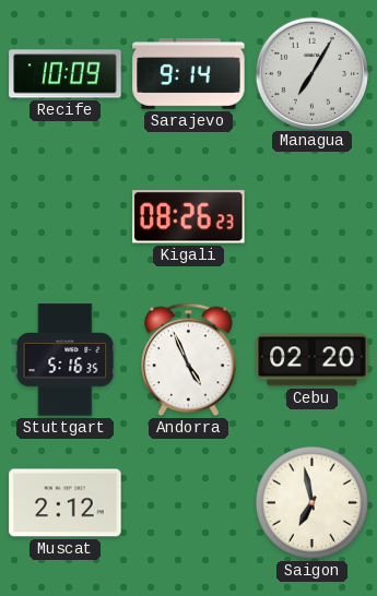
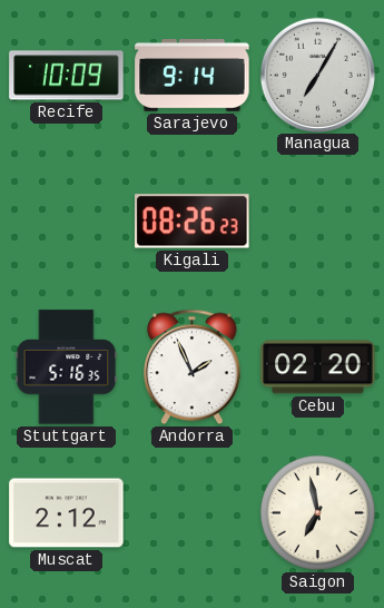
Andorra: 4:56 -> 1:56
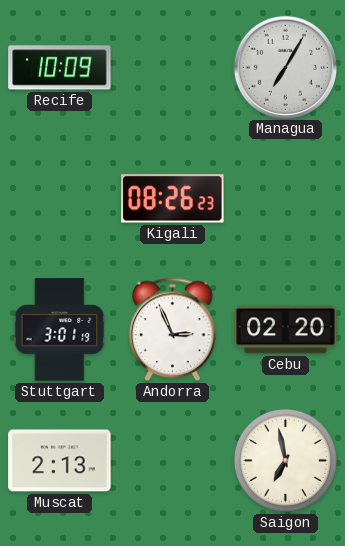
Sarajevo: 9:14 -> none
Stuttgart: 5:16 -> 3:01
Andorra: 1:56 -> 2:56
Muscat: 2:12 -> 2:13
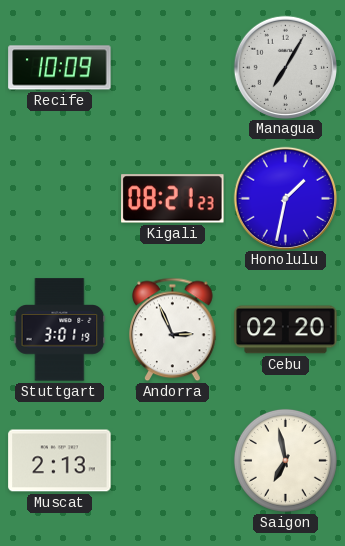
Kigali: 08:26 -> 08:21
Honolulu: none -> 1:32
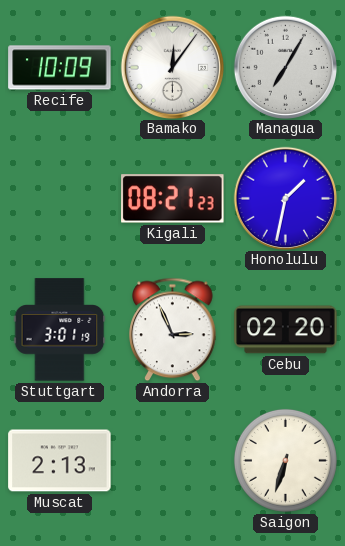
Bamako: none -> 12:06
Saigon: 6:58 -> 6:33
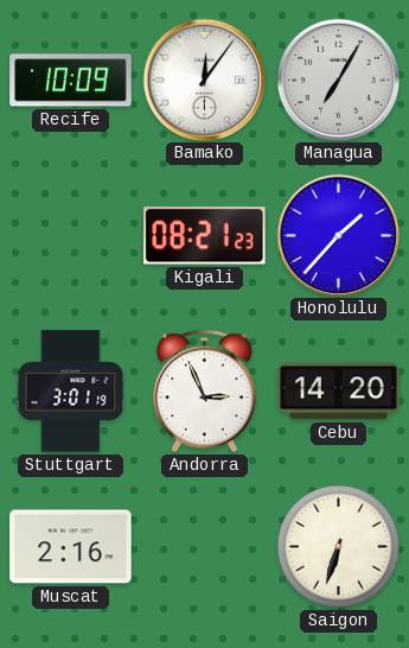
Honolulu: 1:32 -> 1:37
Cebu: 02:20 -> 14:20
Muscat: 2:13 -> 2:16
